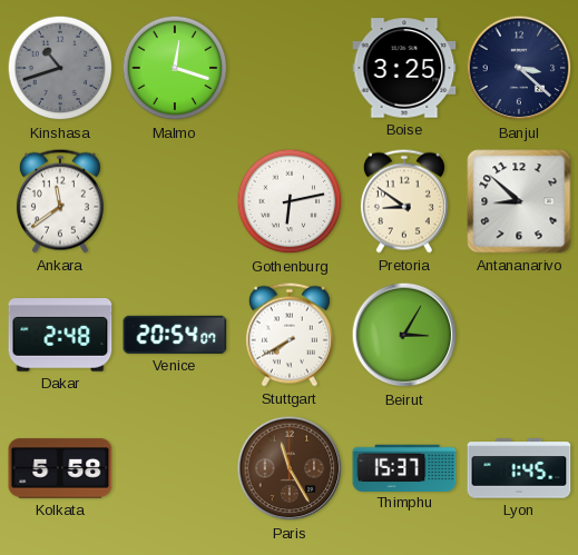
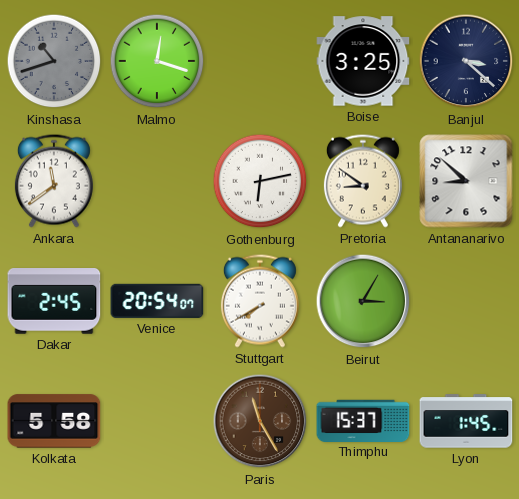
Dakar: 2:48 -> 2:45
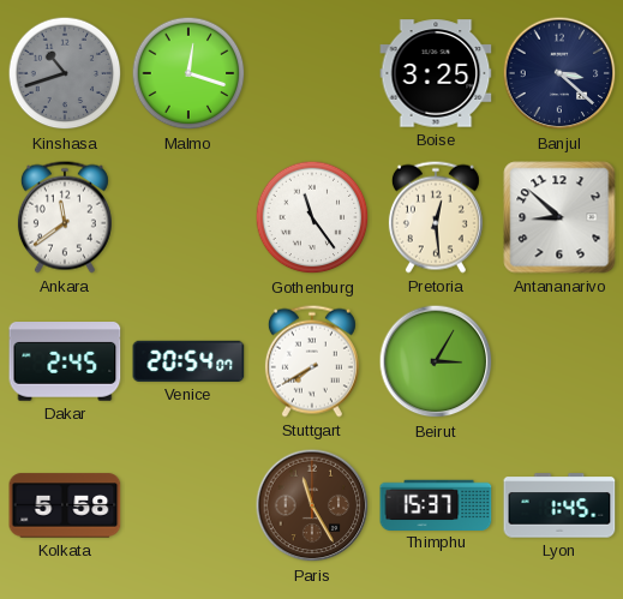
Gothenburg: 6:13 -> 11:24
Pretoria: 8:51 -> 12:29
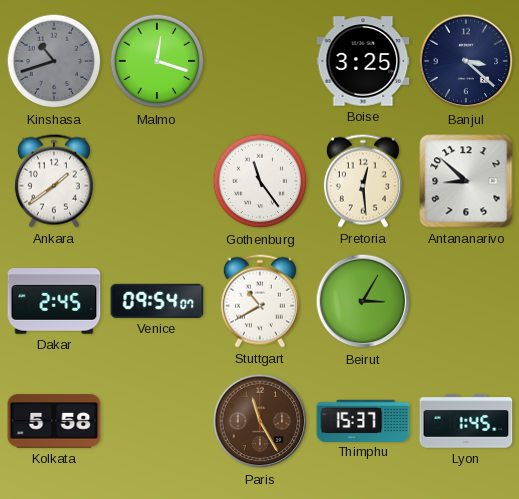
Ankara: 11:39 -> 1:39
Venice: 20:54 -> 09:54
Stuttgart: 7:40 -> 10:40
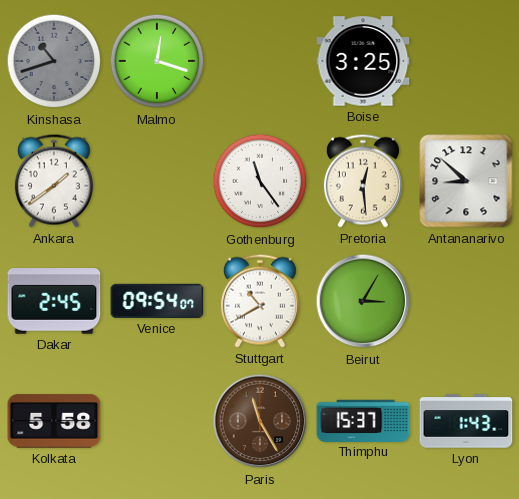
Banjul: 3:22 -> none
Lyon: 1:45 -> 1:43
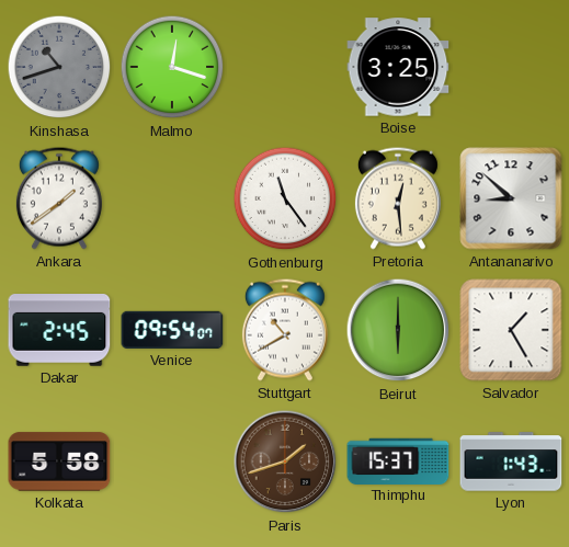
Beirut: 3:05 -> 6:00
Salvador: none -> 1:25
Paris: 11:25 -> 1:42
